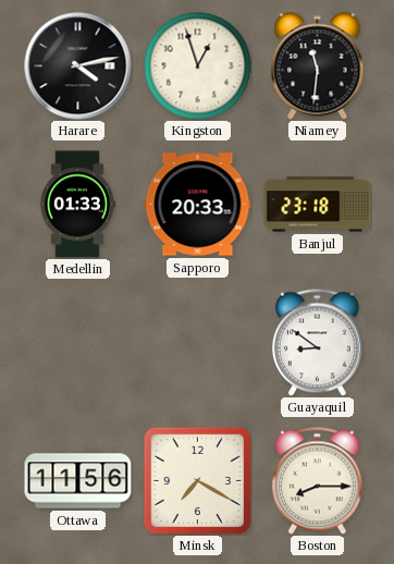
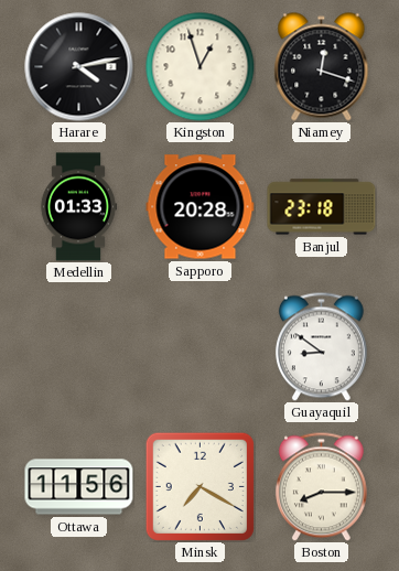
Niamey: 11:31 -> 12:18
Sapporo: 20:33 -> 20:28
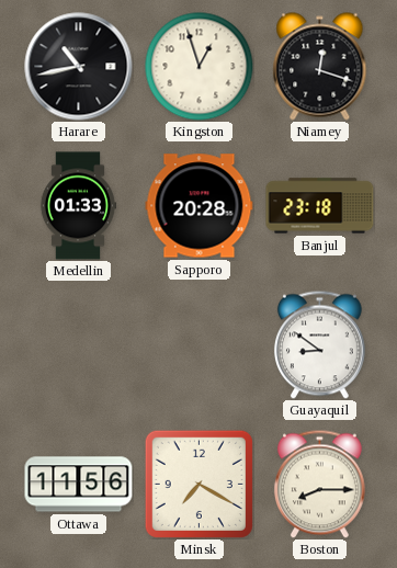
Harare: 4:13 -> 10:43
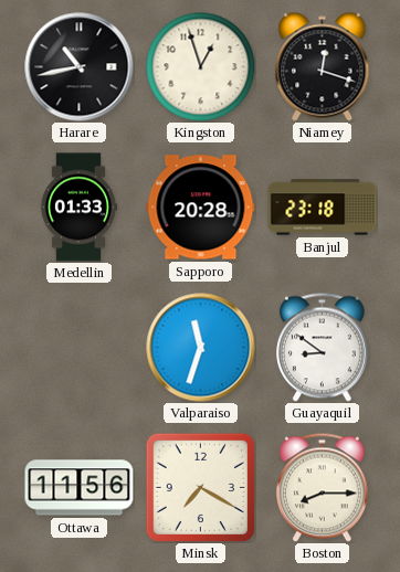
Valparaiso: none -> 11:33
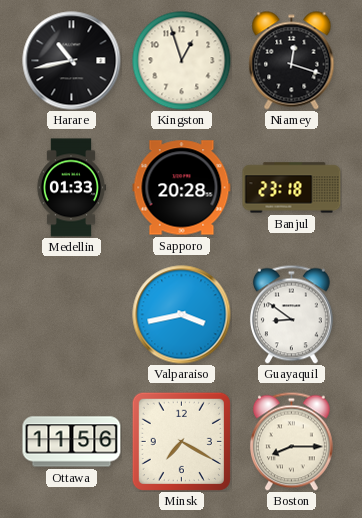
Valparaiso: 11:33 -> 3:43
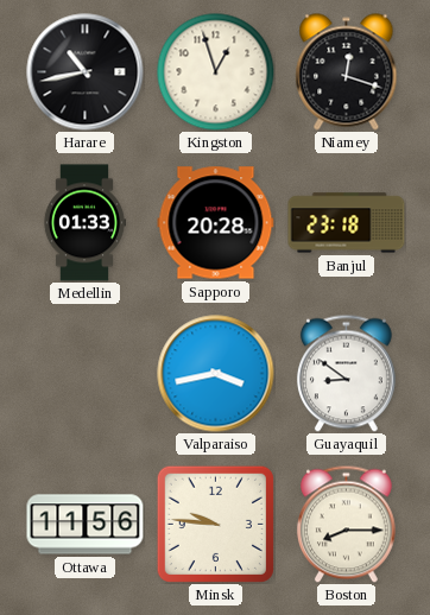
Minsk: 7:20 -> 9:46
